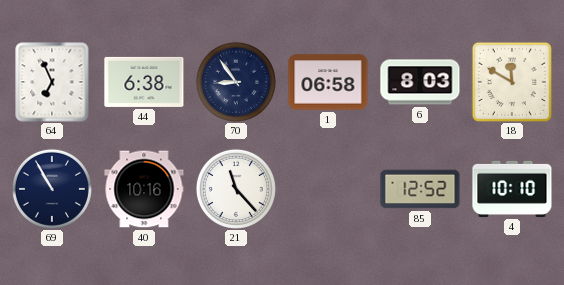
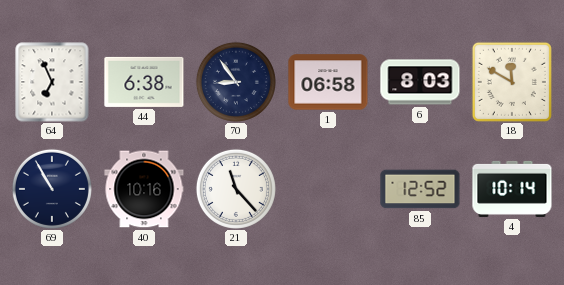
4: 10:10 -> 10:14
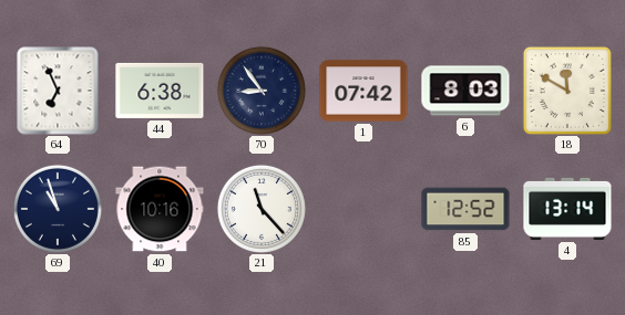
1: 06:58 -> 07:42
69: 10:55 -> 10:57
4: 10:14 -> 13:14
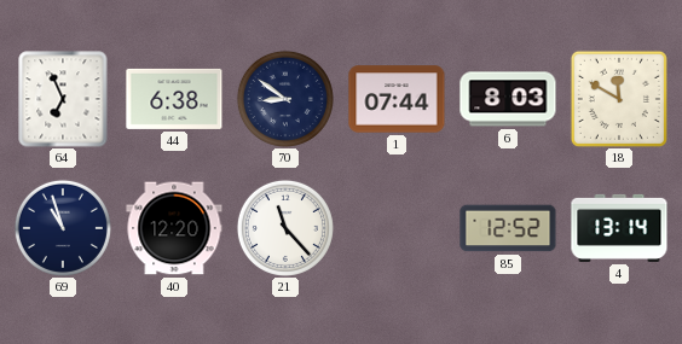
70: 8:54 -> 8:51
1: 07:42 -> 07:44
40: 10:16 -> 12:20
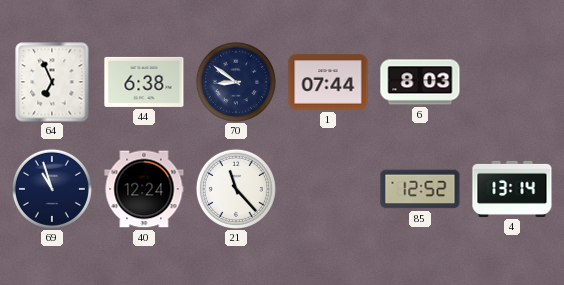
18: 11:50 -> none
40: 12:20 -> 12:24
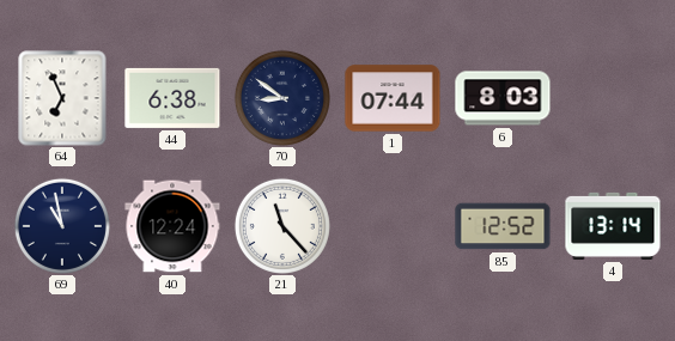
69: 10:57 -> 10:58
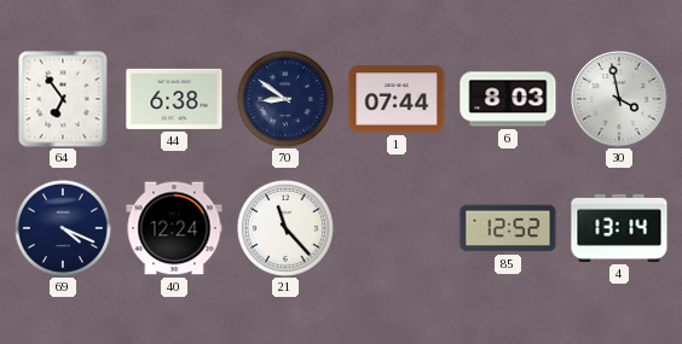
64: 6:56 -> 6:54
30: none -> 3:58
69: 10:58 -> 4:19
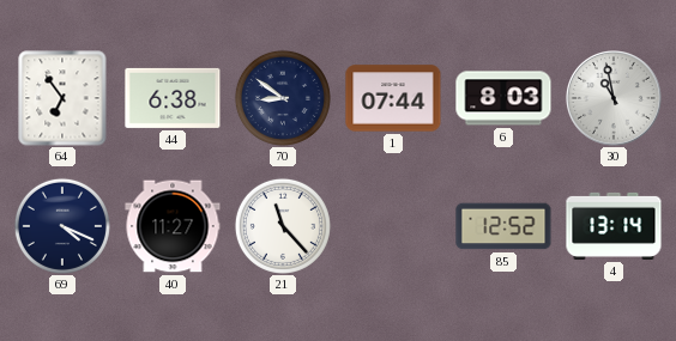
30: 3:58 -> 10:58
40: 12:24 -> 11:27
